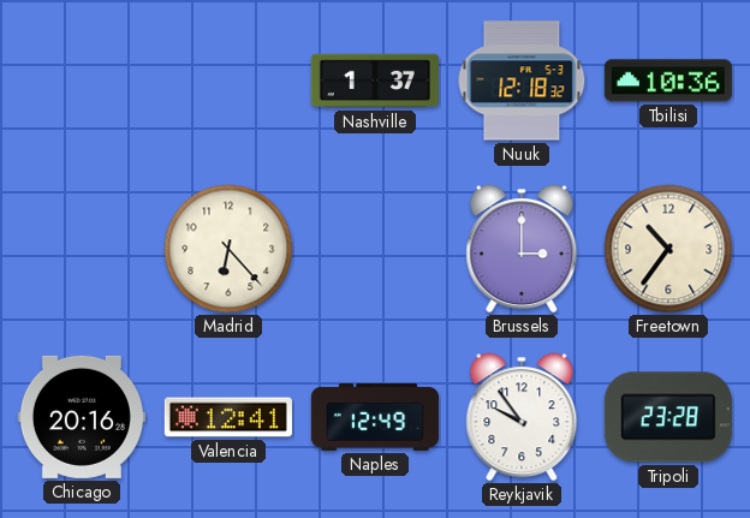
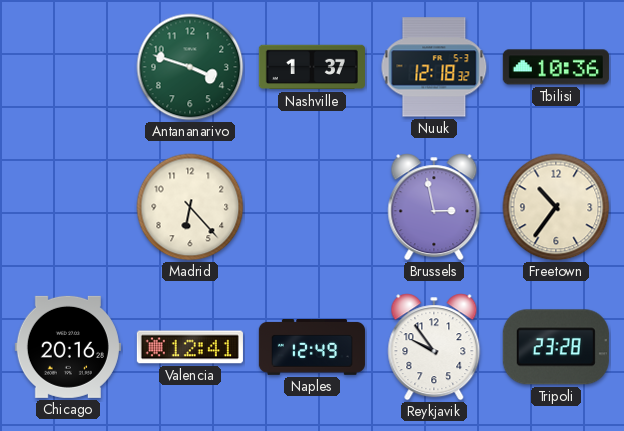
Antananarivo: none -> 3:48
Brussels: 3:00 -> 2:58
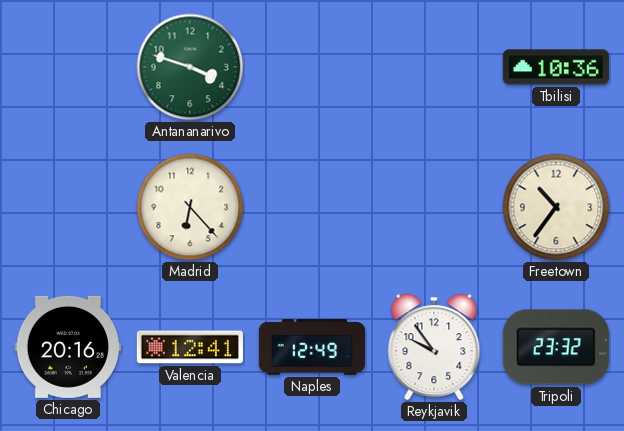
Nashville: 1:37 -> none
Nuuk: 12:18 -> none
Brussels: 2:58 -> none
Tripoli: 23:28 -> 23:32
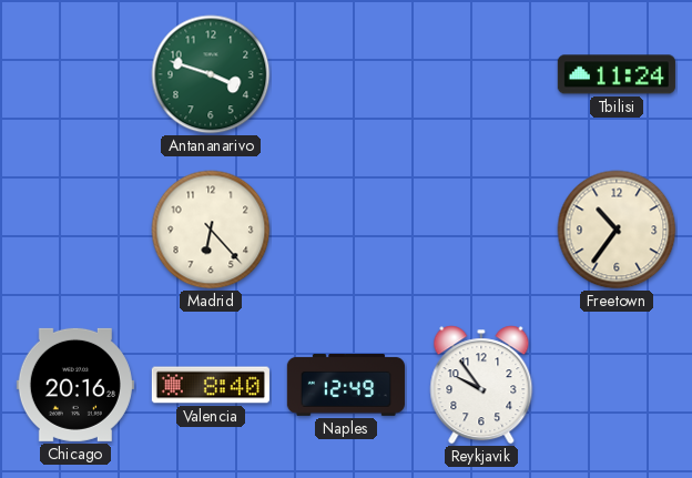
Tbilisi: 10:36 -> 11:24
Valencia: 12:41 -> 8:40
Tripoli: 23:32 -> none
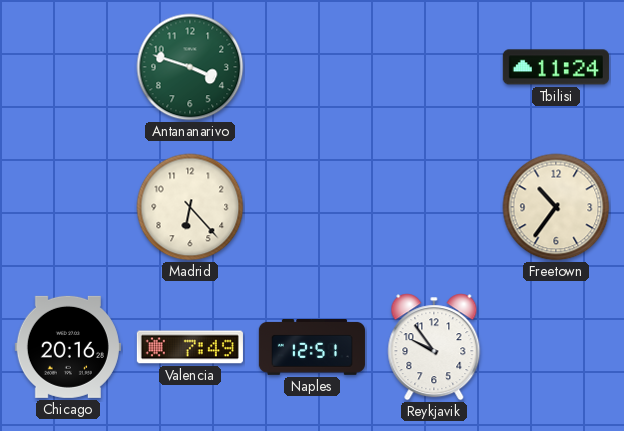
Valencia: 8:40 -> 7:49
Naples: 12:49 -> 12:51
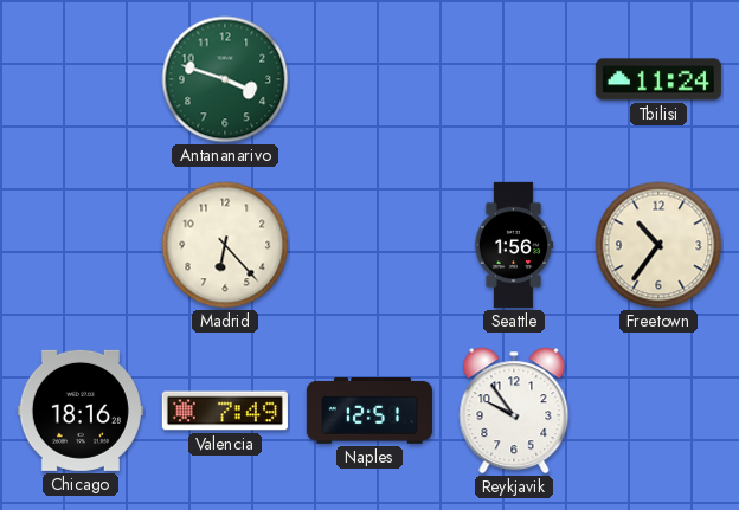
Seattle: none -> 1:56
Chicago: 20:16 -> 18:16
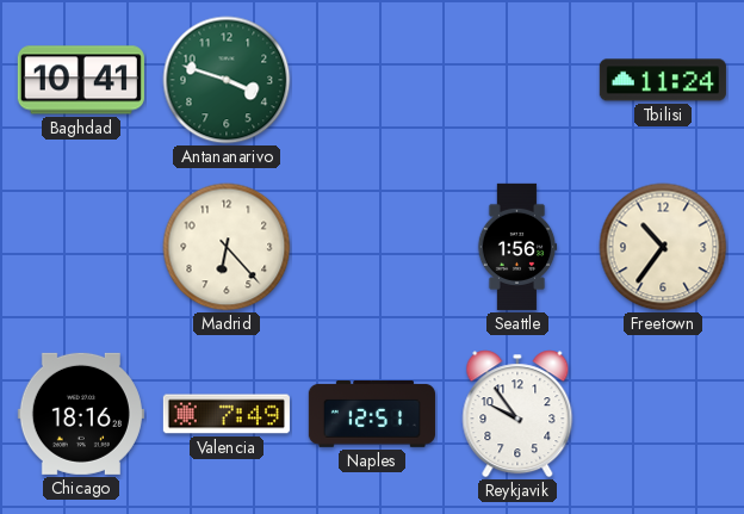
Baghdad: none -> 10:41
